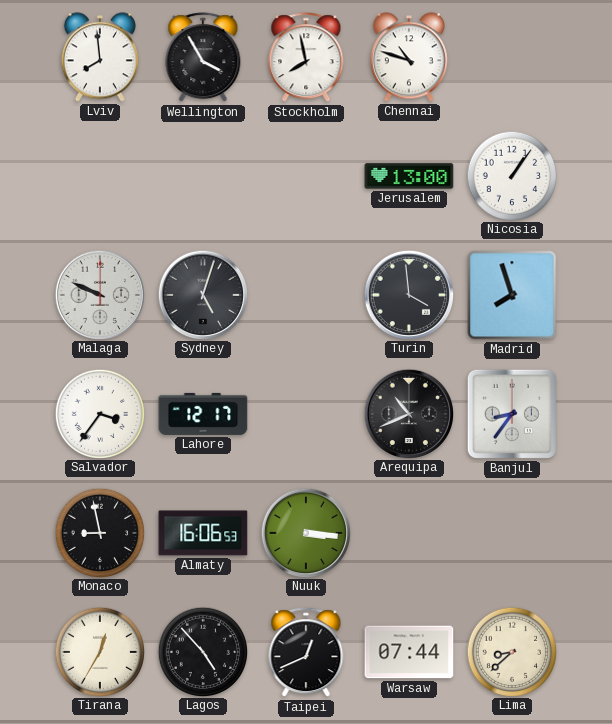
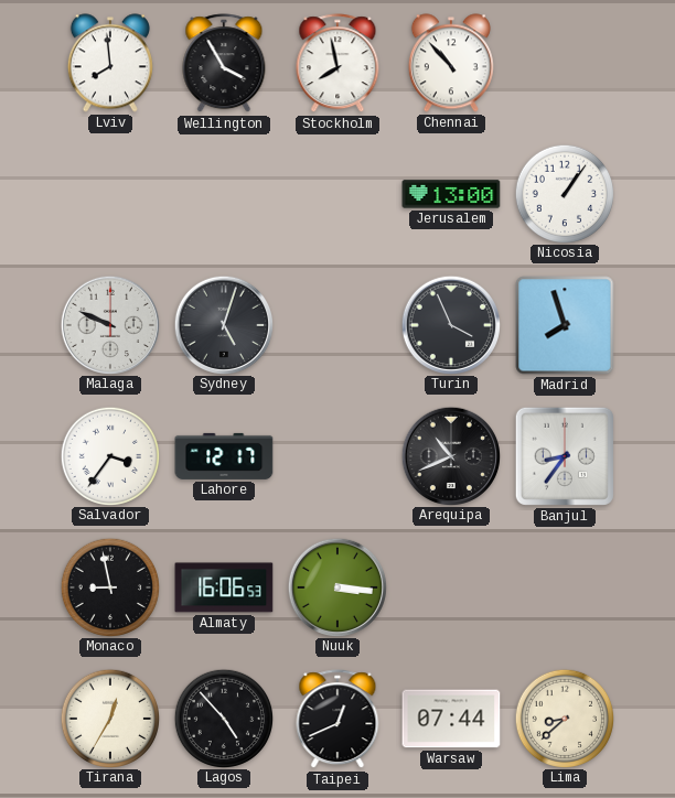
Chennai: 10:48 -> 10:53
Turin: 3:59 -> 3:56
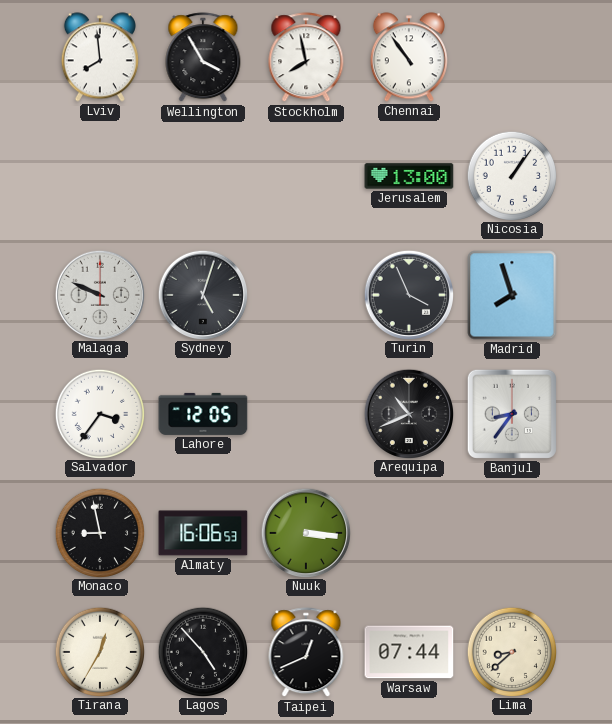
Chennai: 10:53 -> 10:54
Lahore: 12:17 -> 12:05
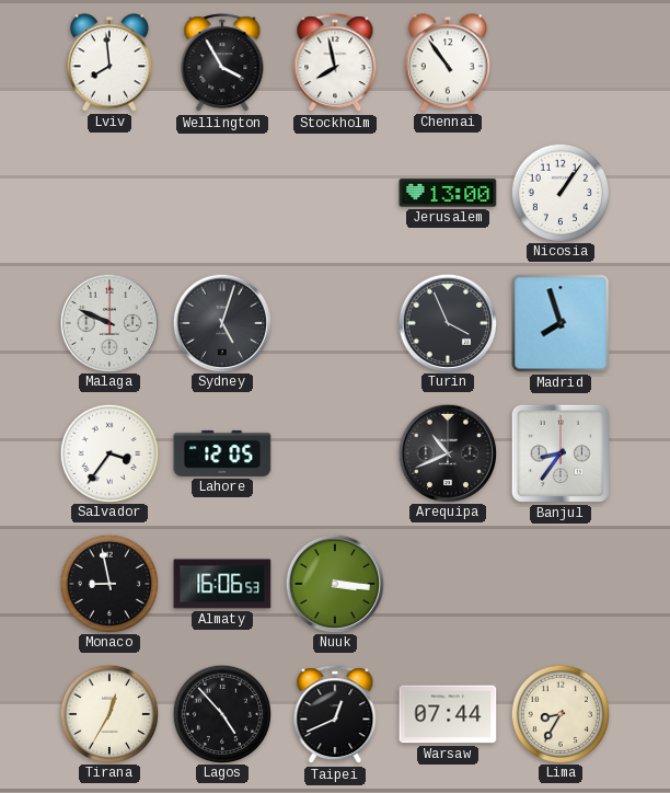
Lima: 8:38 -> 8:35
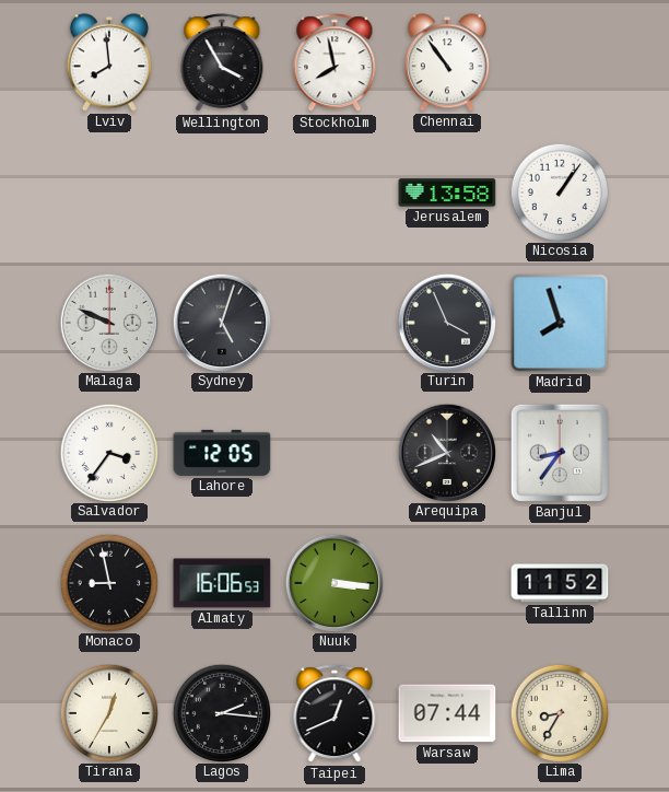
Jerusalem: 13:00 -> 13:58
Tallinn: none -> 11:52
Lagos: 4:53 -> 2:16
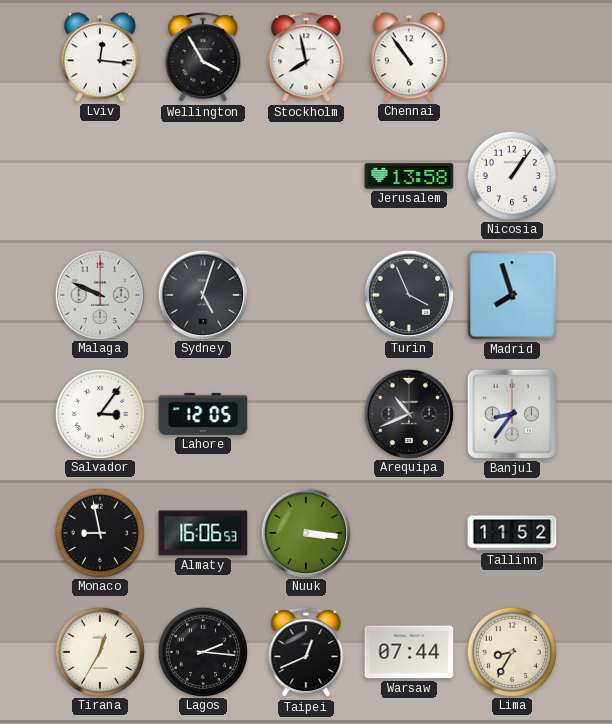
Lviv: 7:59 -> 12:16
Salvador: 3:36 -> 3:06
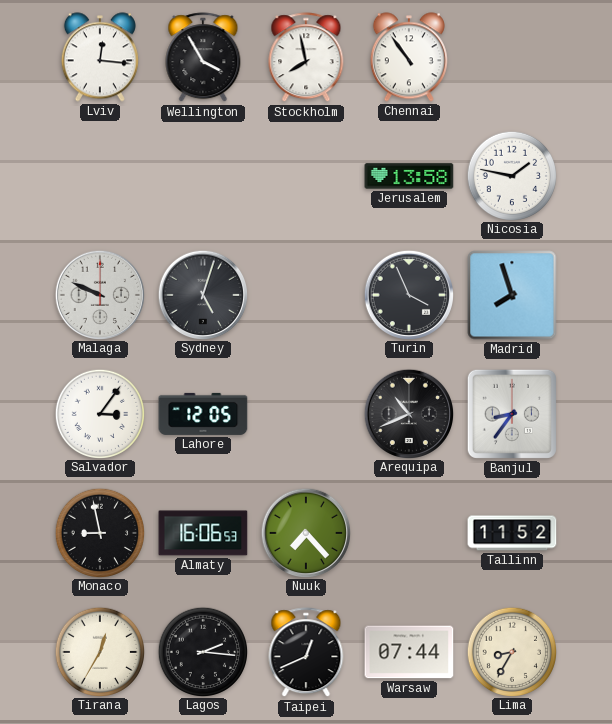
Nicosia: 1:06 -> 1:47
Nuuk: 3:16 -> 7:23
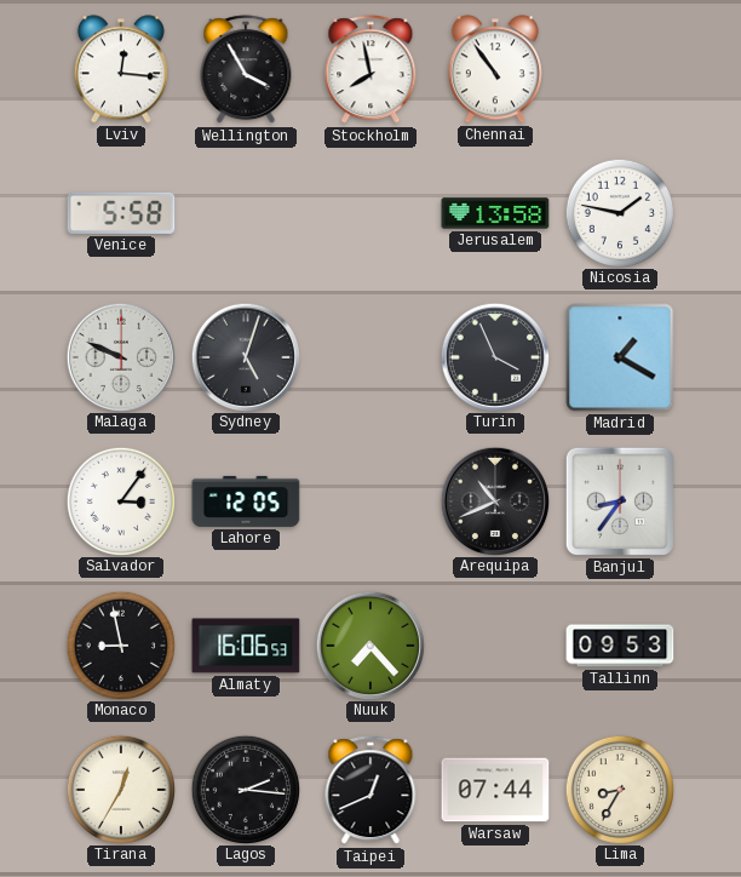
Venice: none -> 5:58
Madrid: 7:57 -> 1:20
Tallinn: 11:52 -> 09:53
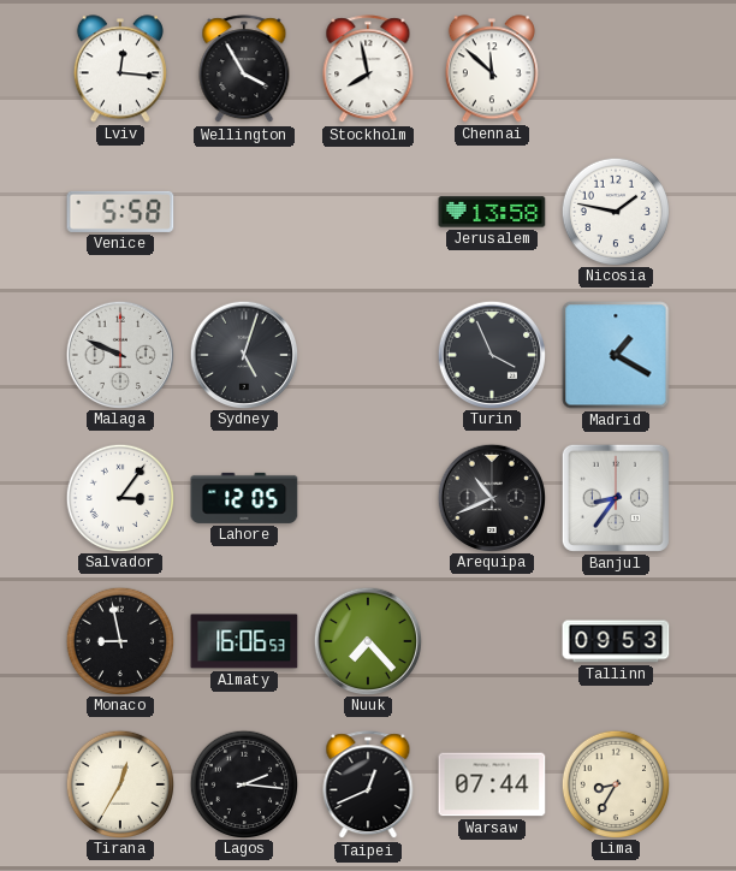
Chennai: 10:54 -> 11:52
